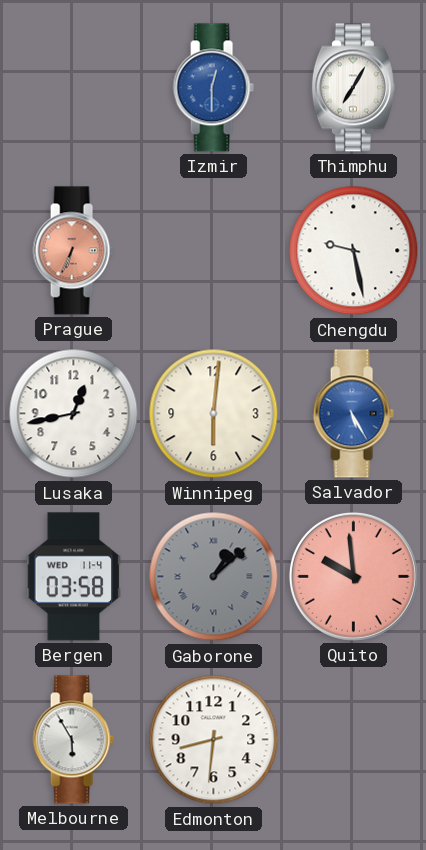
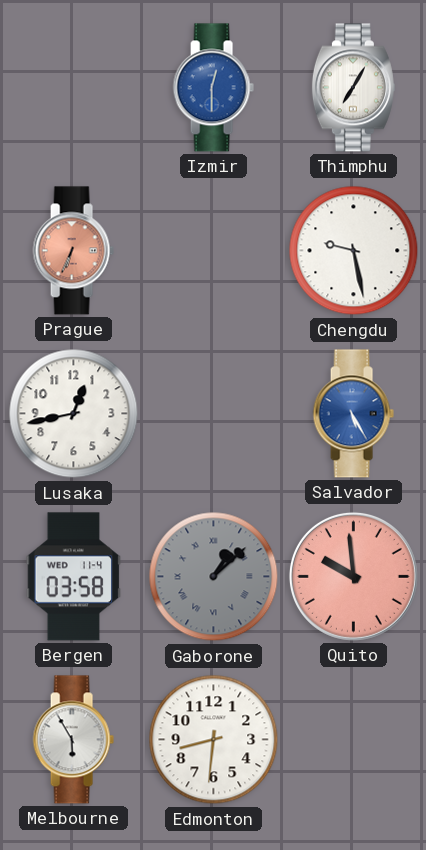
Winnipeg: 6:01 -> none
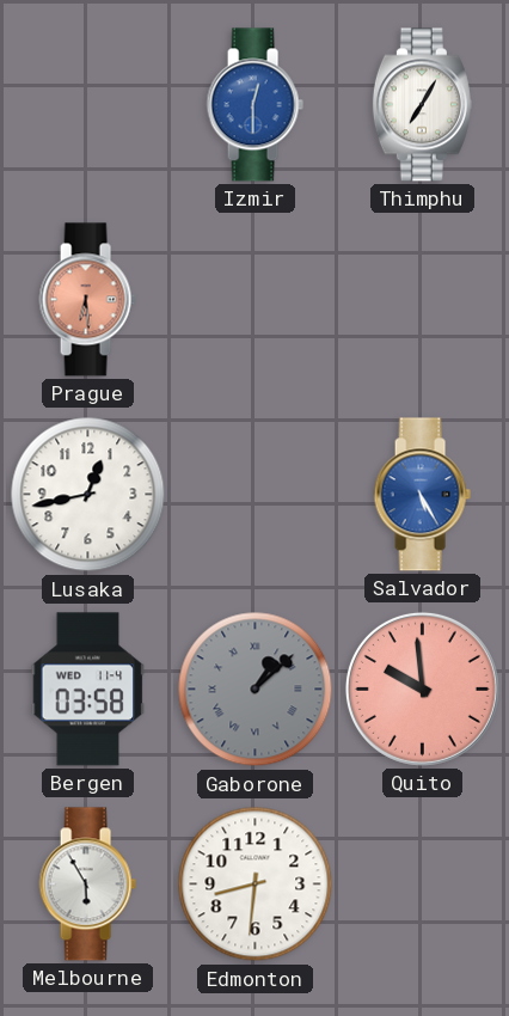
Prague: 6:34 -> 6:29
Chengdu: 9:28 -> none
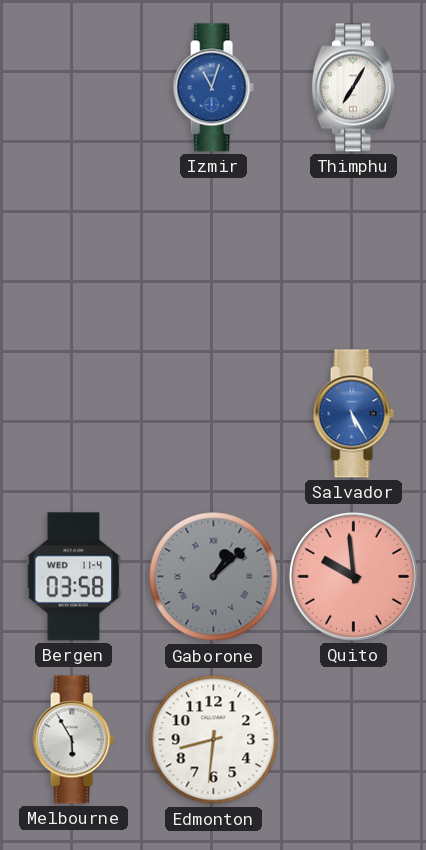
Izmir: 12:30 -> 11:03
Prague: 6:29 -> none
Lusaka: 12:43 -> none
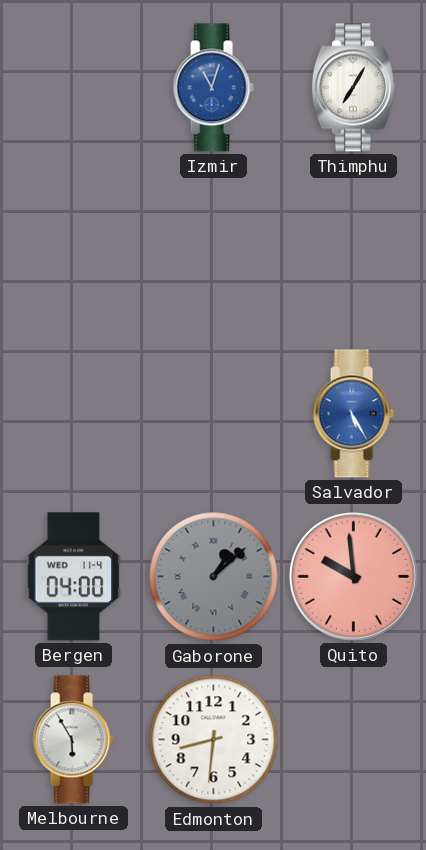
Bergen: 03:58 -> 04:00
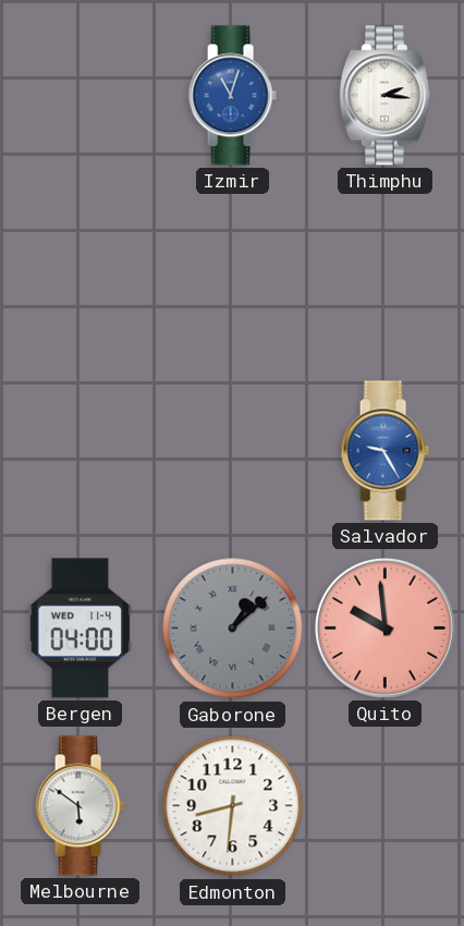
Thimphu: 7:05 -> 2:16
Salvador: 5:25 -> 9:25
Melbourne: 5:55 -> 5:51
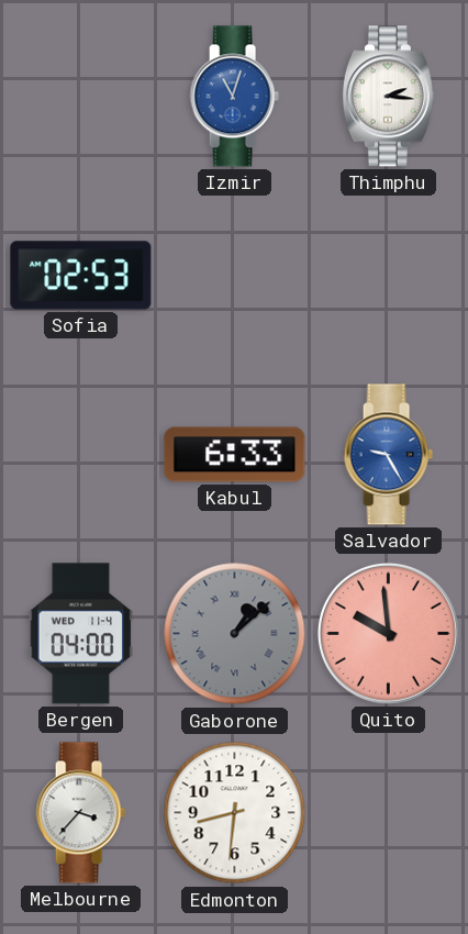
Sofia: none -> 02:53
Kabul: none -> 6:33
Melbourne: 5:51 -> 3:37
